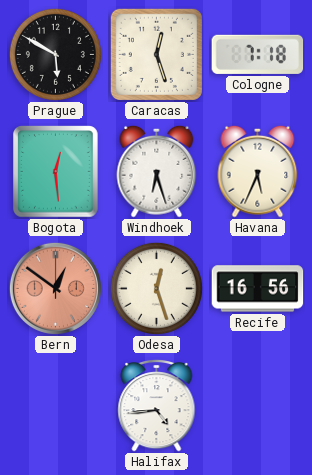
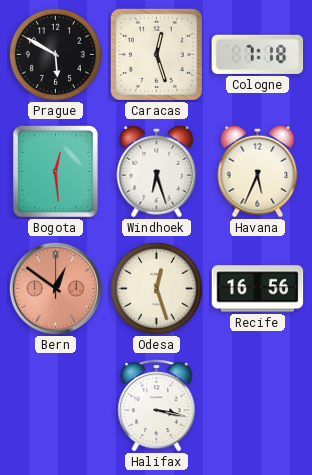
Halifax: 4:44 -> 3:17
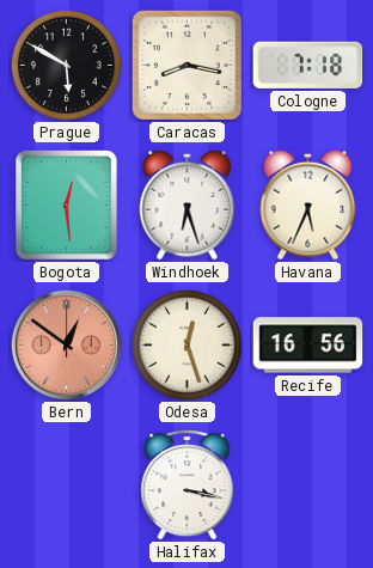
Caracas: 12:27 -> 8:17
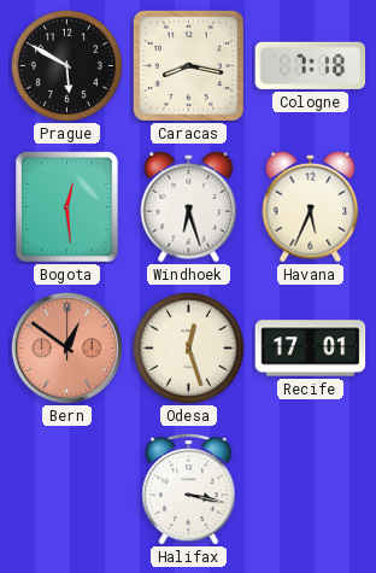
Recife: 16:56 -> 17:01
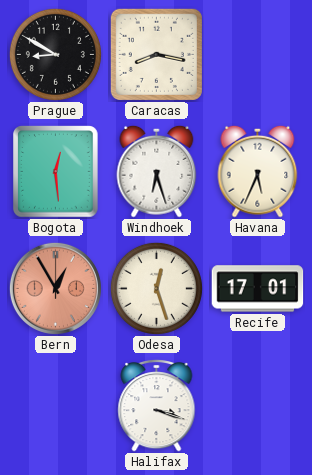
Prague: 5:50 -> 8:50
Cologne: 7:18 -> none
Bern: 12:51 -> 12:55
Halifax: 3:17 -> 3:18
